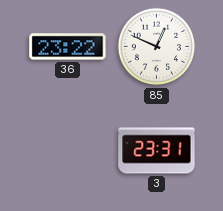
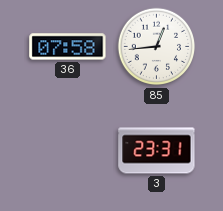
36: 23:22 -> 07:58
85: 12:49 -> 12:44
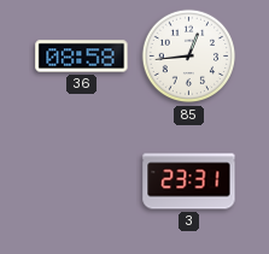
36: 07:58 -> 08:58
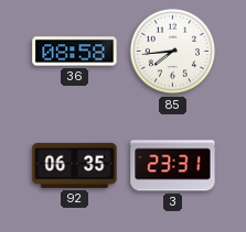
85: 12:44 -> 7:44
92: none -> 06:35
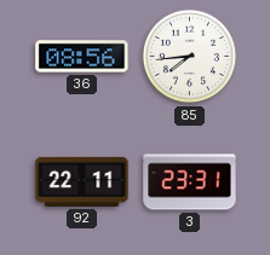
36: 08:58 -> 08:56
92: 06:35 -> 22:11
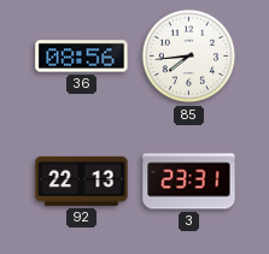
92: 22:11 -> 22:13
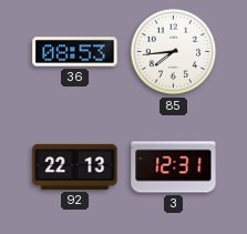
36: 08:56 -> 08:53
3: 23:31 -> 12:31
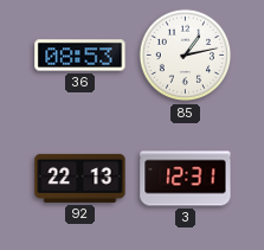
85: 7:44 -> 1:13
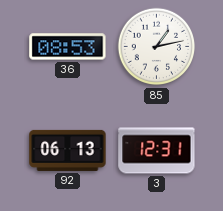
92: 22:13 -> 06:13
